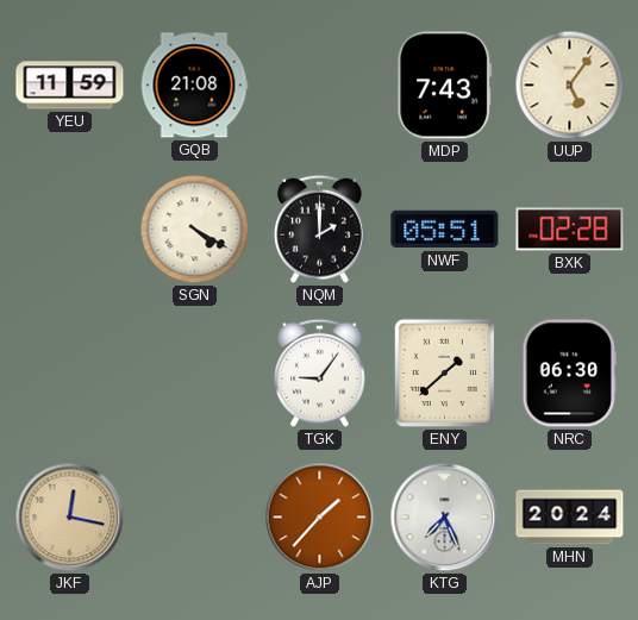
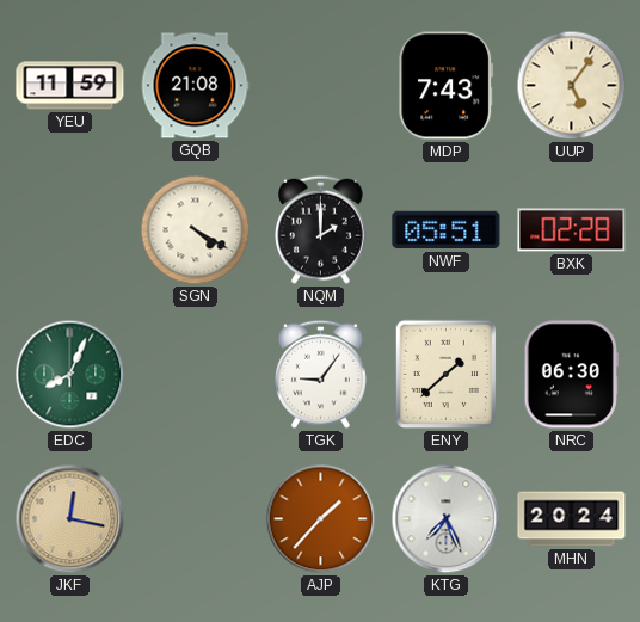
EDC: none -> 8:04
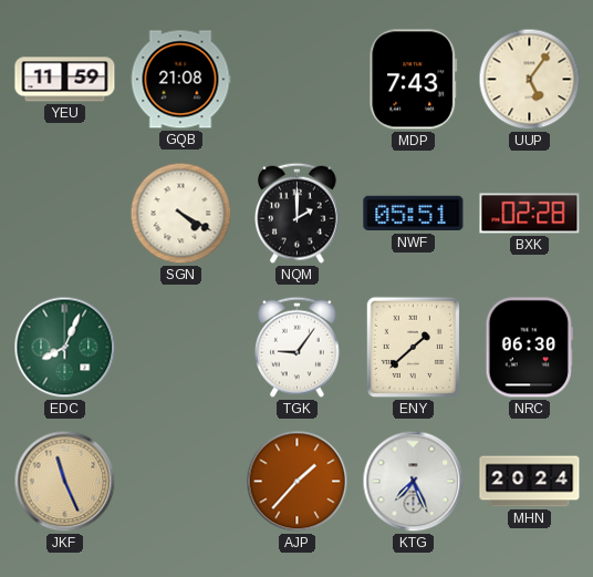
JKF: 12:17 -> 11:26
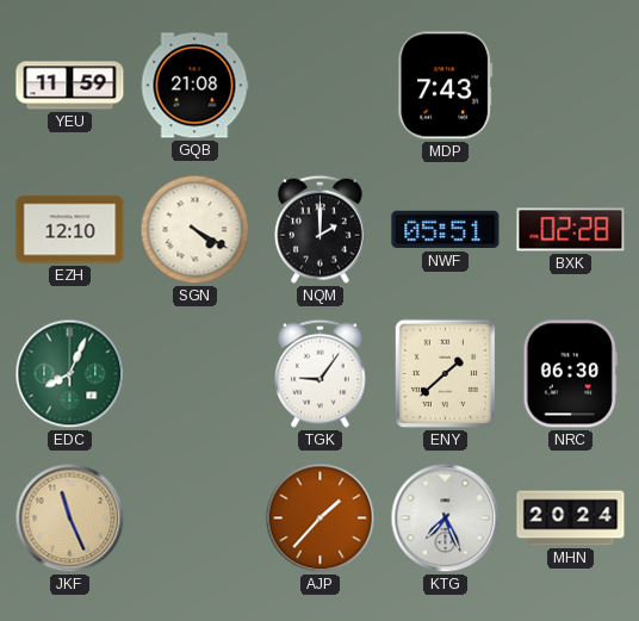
UUP: 5:06 -> none
EZH: none -> 12:10
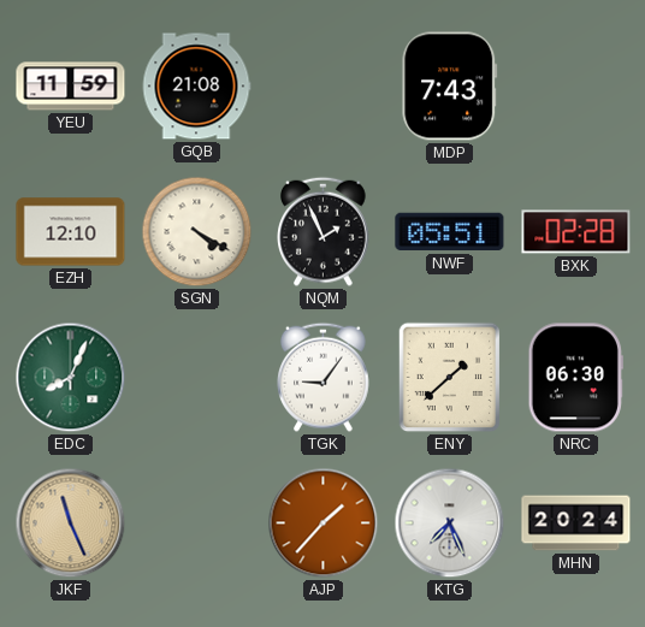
NQM: 2:00 -> 1:56
